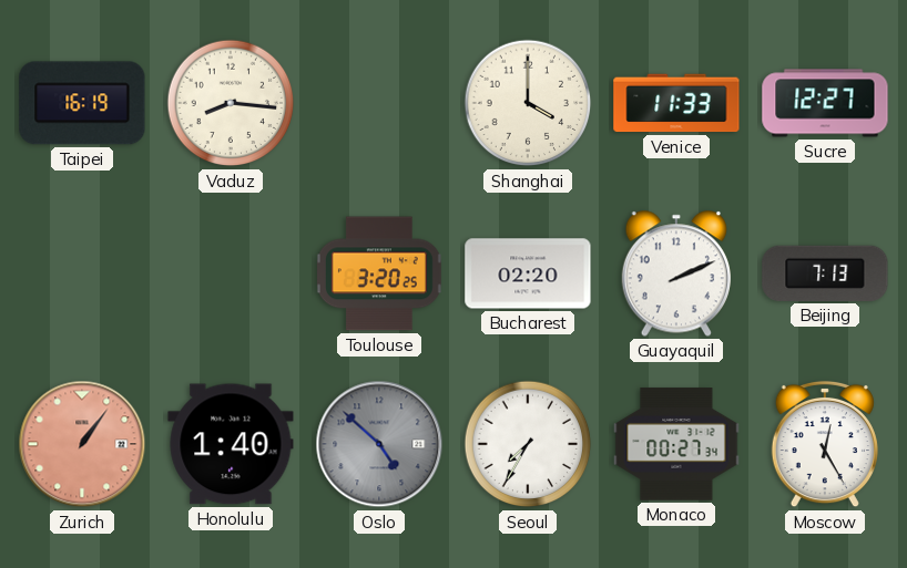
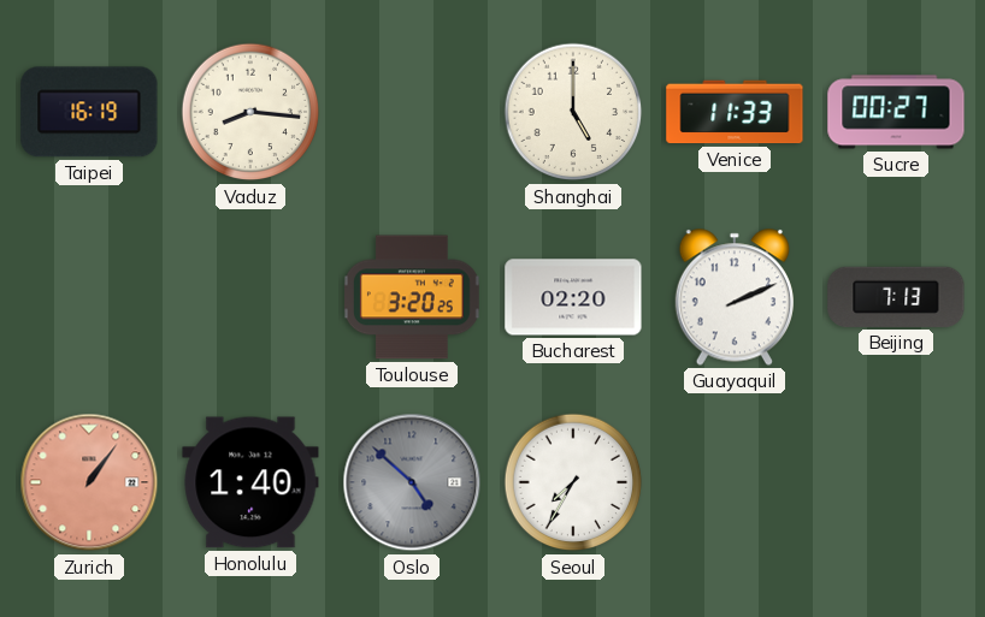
Shanghai: 4:00 -> 5:00
Sucre: 12:27 -> 00:27
Monaco: 00:27 -> none
Moscow: 12:25 -> none
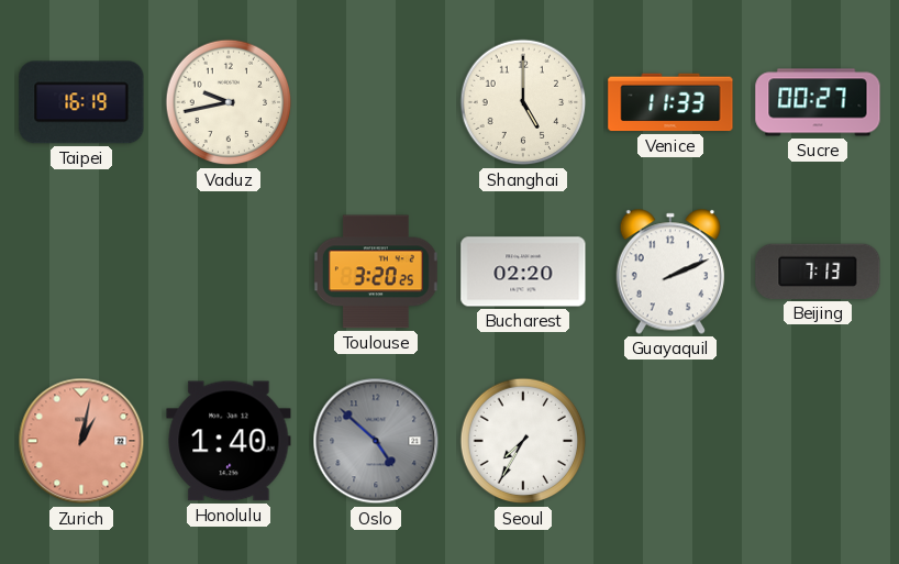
Vaduz: 8:16 -> 9:43
Zurich: 1:06 -> 1:02
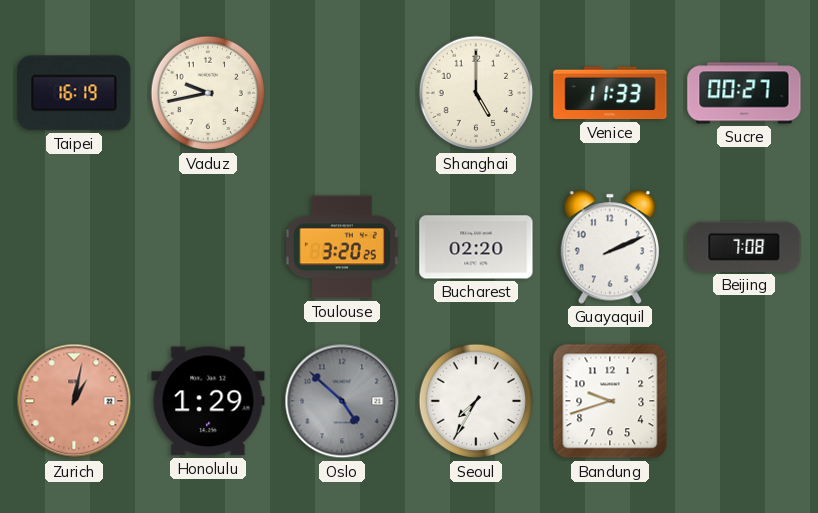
Beijing: 7:13 -> 7:08
Honolulu: 1:40 -> 1:29
Bandung: none -> 9:42
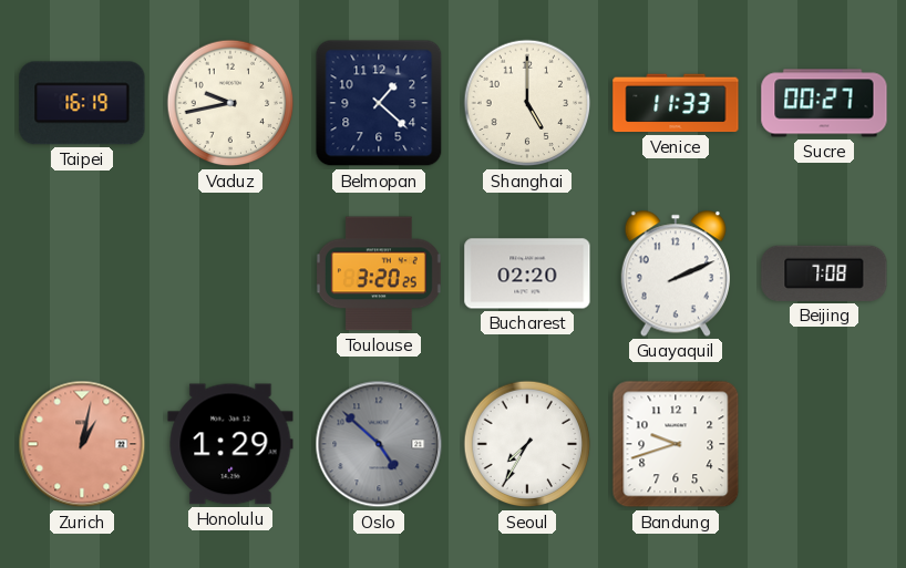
Belmopan: none -> 1:22
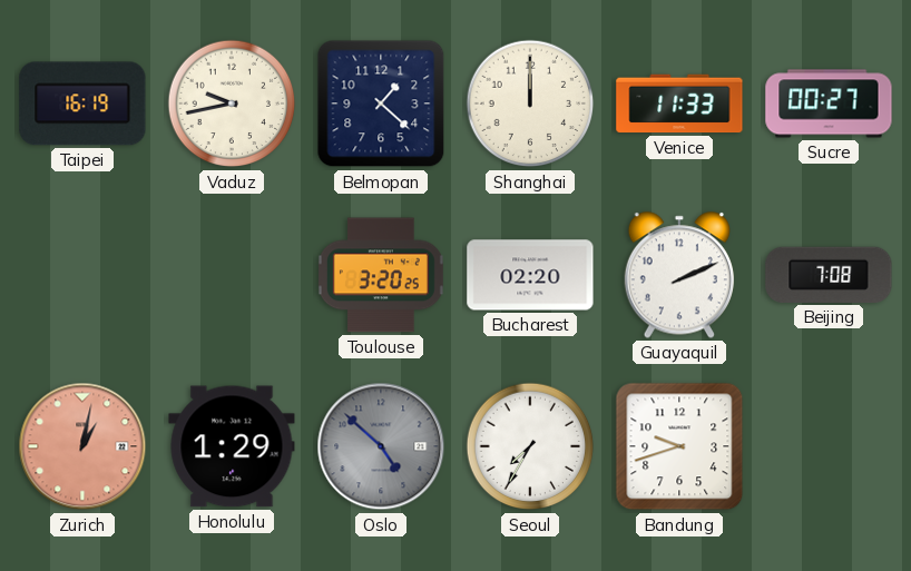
Shanghai: 5:00 -> 12:00
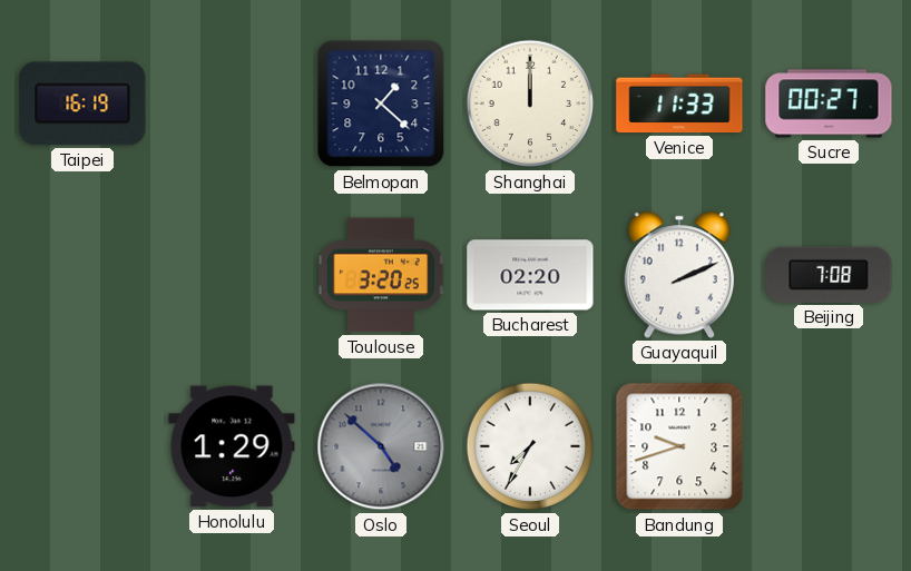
Vaduz: 9:43 -> none
Zurich: 1:02 -> none
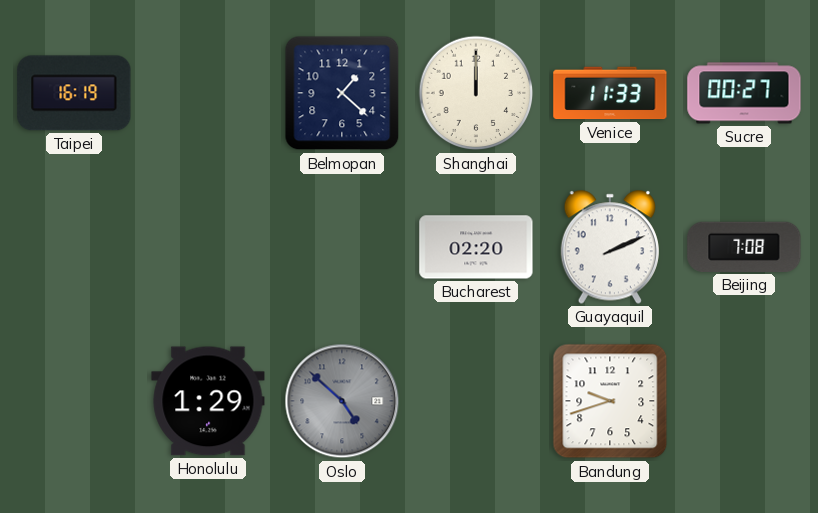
Toulouse: 3:20 -> none
Seoul: 7:35 -> none
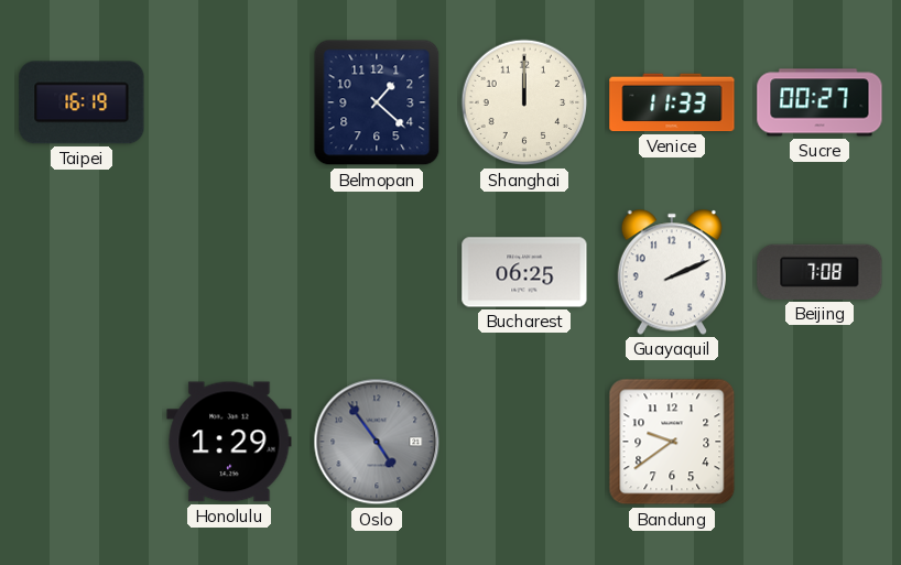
Bucharest: 02:20 -> 06:25
Oslo: 4:52 -> 4:54
Bandung: 9:42 -> 9:39
